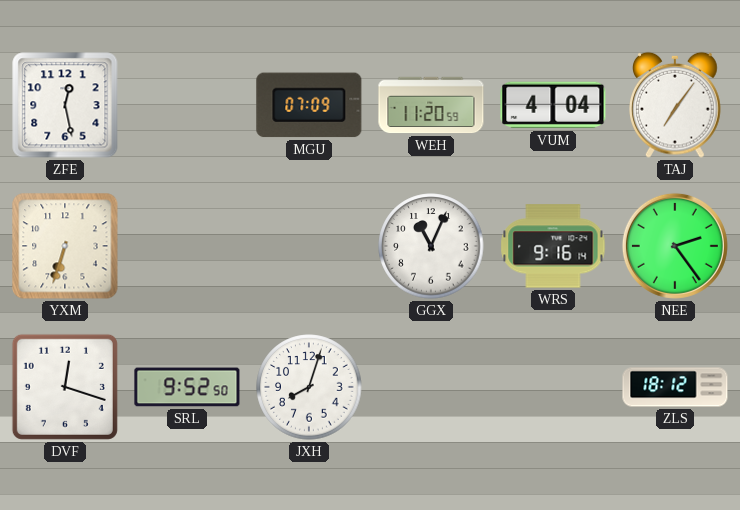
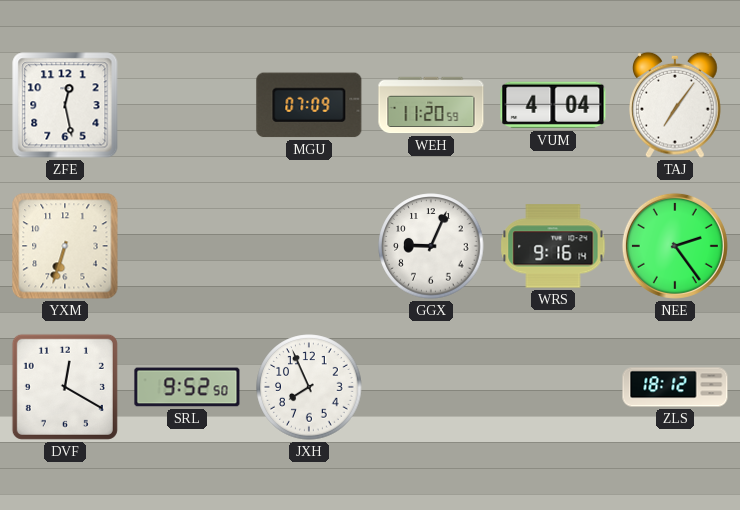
GGX: 11:04 -> 9:04
DVF: 12:18 -> 12:20
JXH: 8:03 -> 7:56
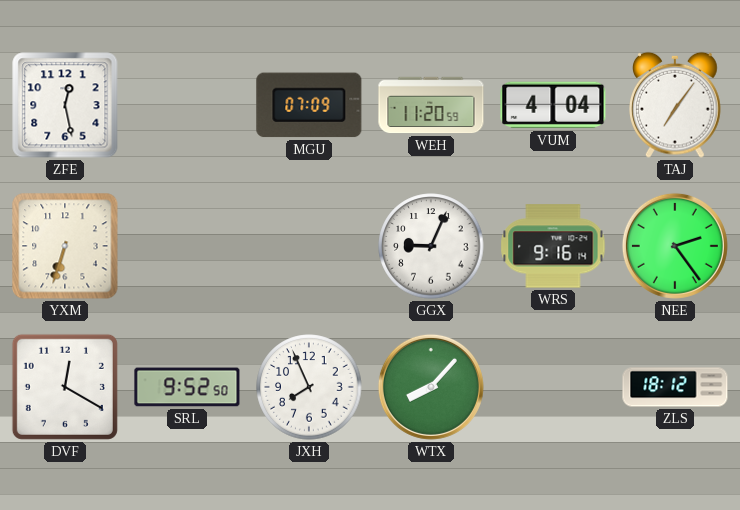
WTX: none -> 8:07
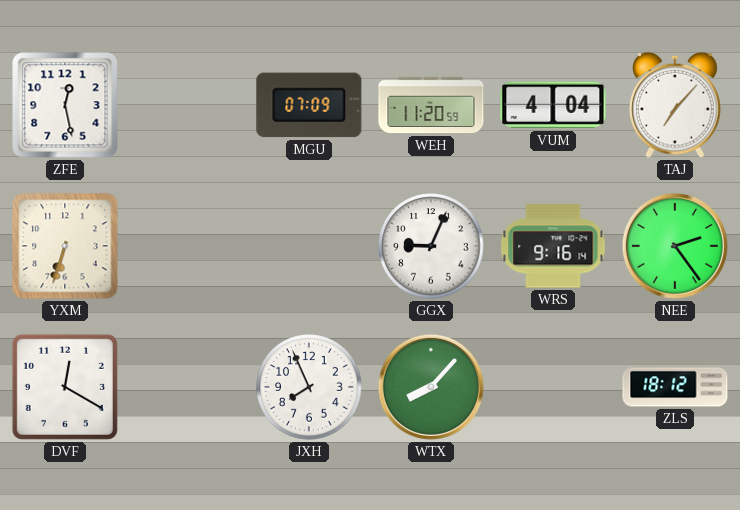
TAJ: 7:06 -> 7:07
SRL: 9:52 -> none
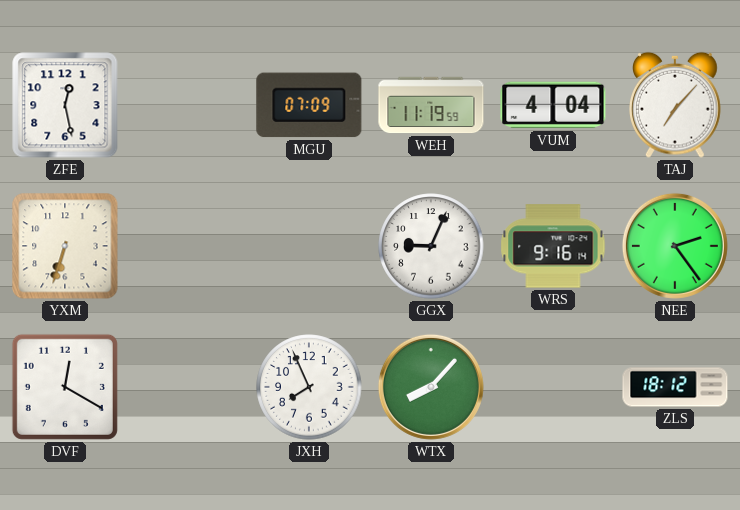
WEH: 11:20 -> 11:19
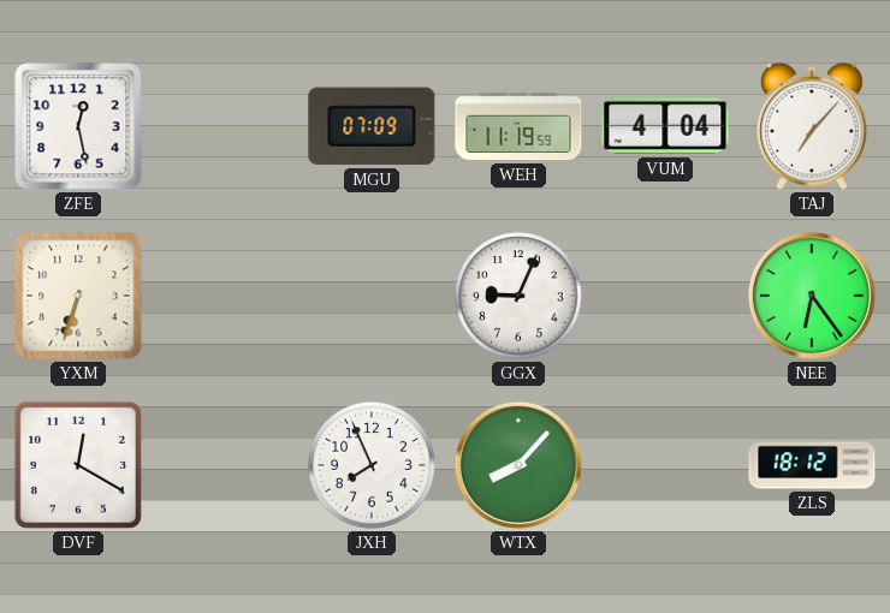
WRS: 9:16 -> none
NEE: 2:24 -> 6:24
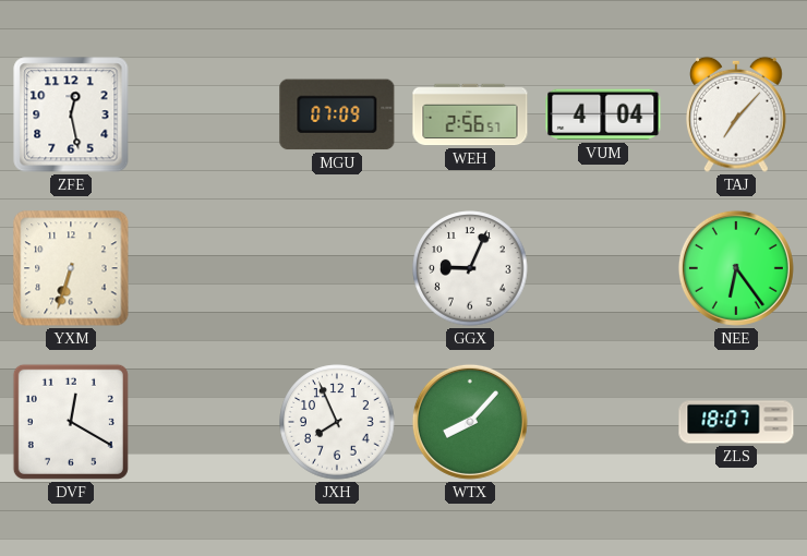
WEH: 11:19 -> 2:56
ZLS: 18:12 -> 18:07
